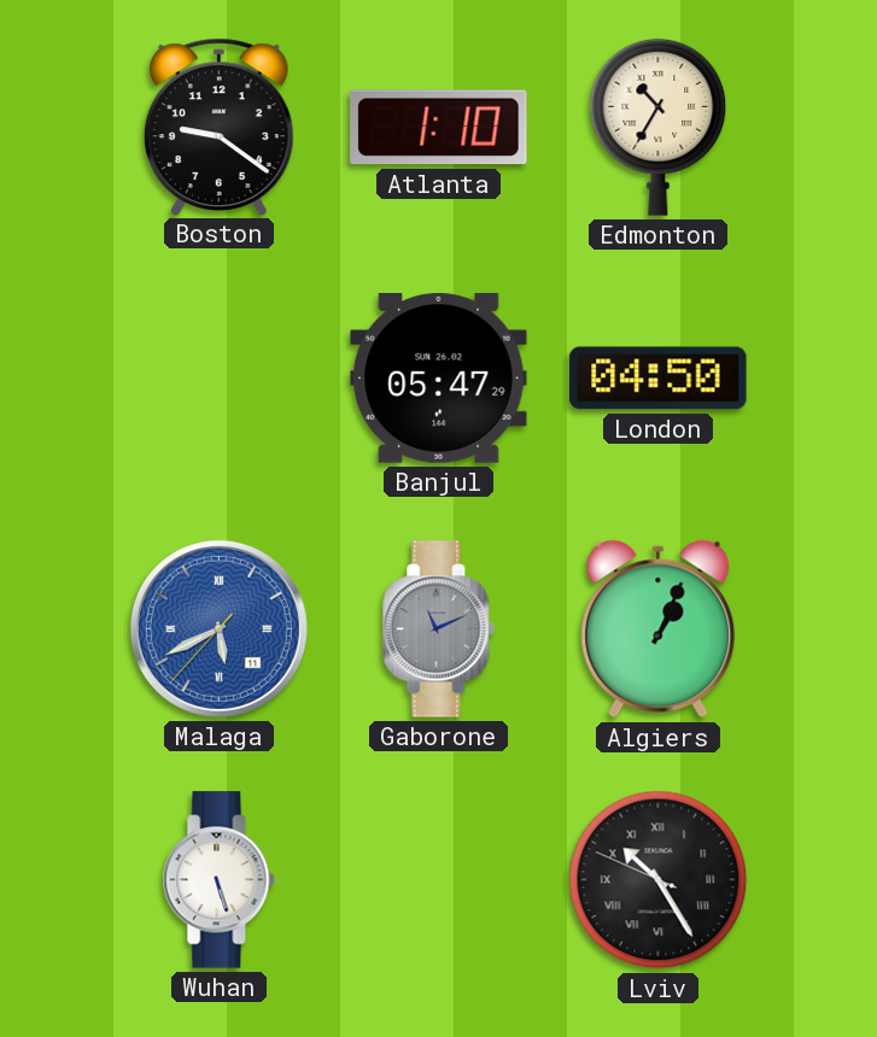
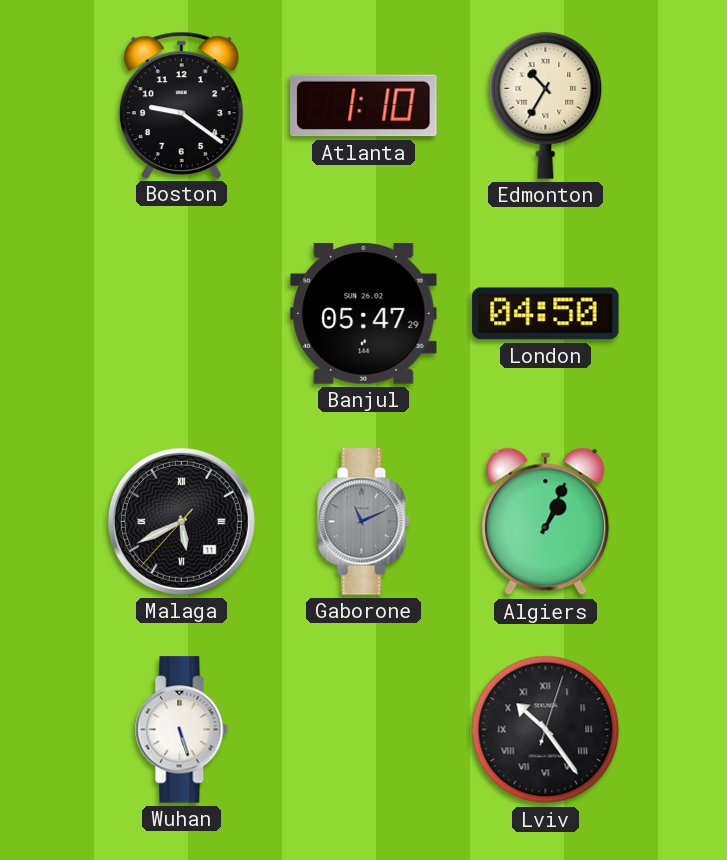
Malaga dial: blue -> black
Lviv: 10:24:49 -> 10:24:03
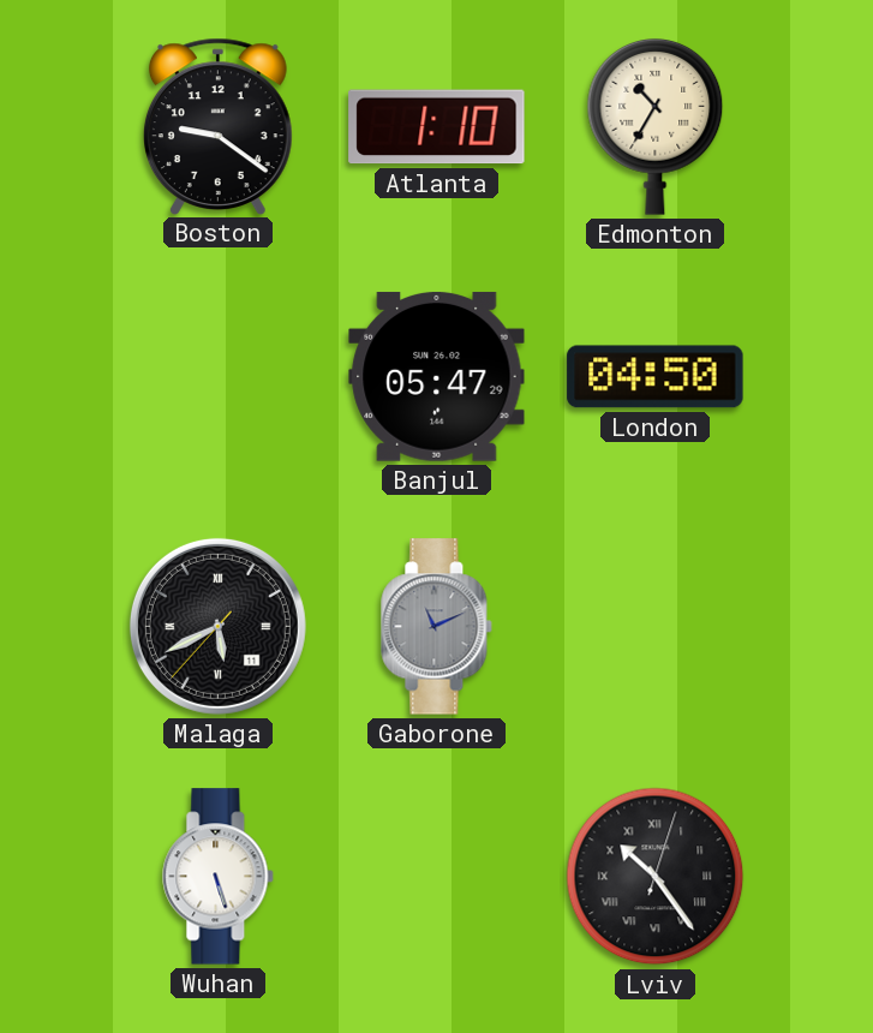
Algiers: 1:04 -> none
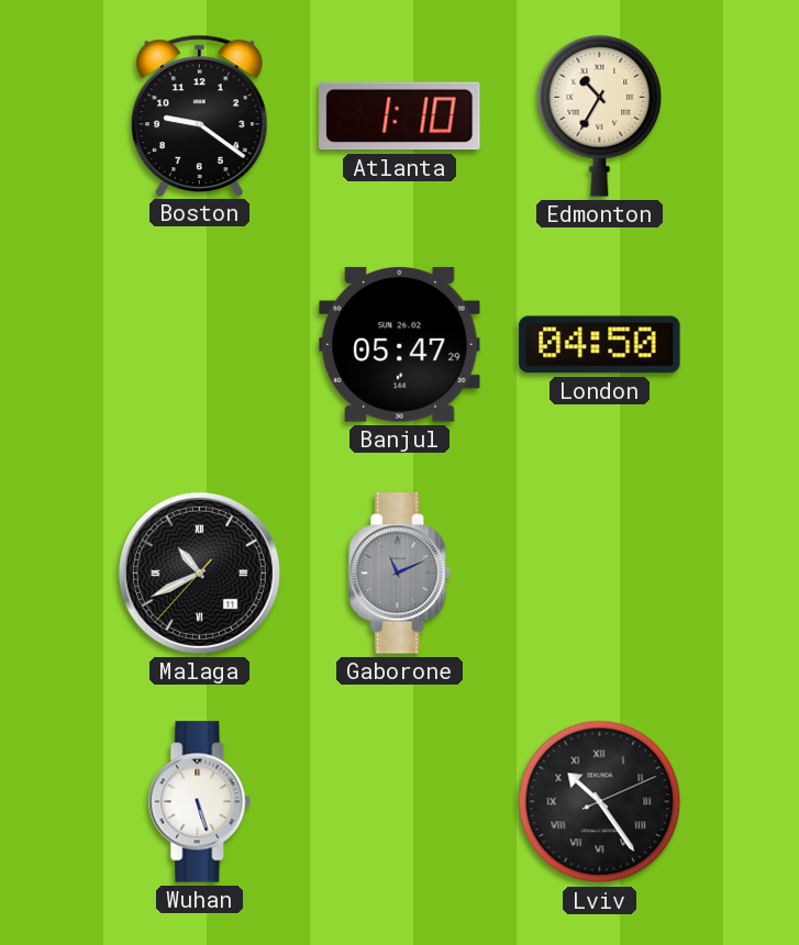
Malaga: 5:40 -> 10:40
Lviv: 10:24:03 -> 10:24:11
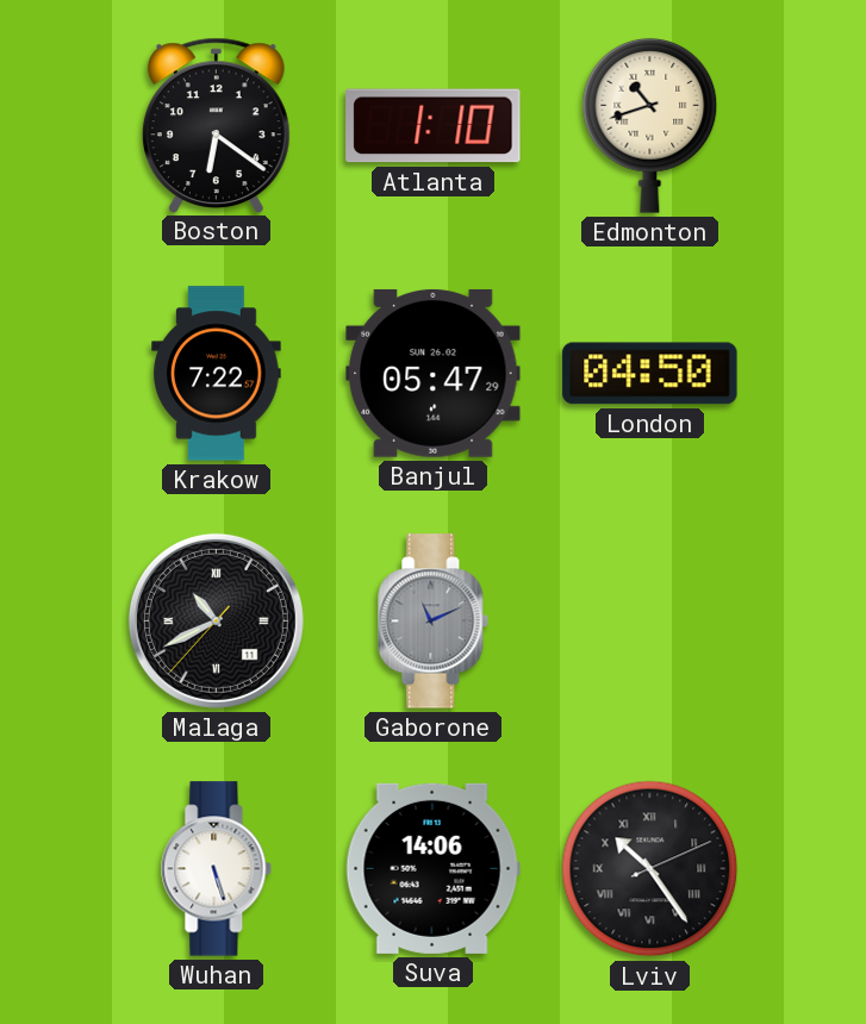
Boston: 9:21 -> 6:21
Edmonton: 10:35 -> 10:42
Krakow: none -> 7:22
Suva: none -> 14:06
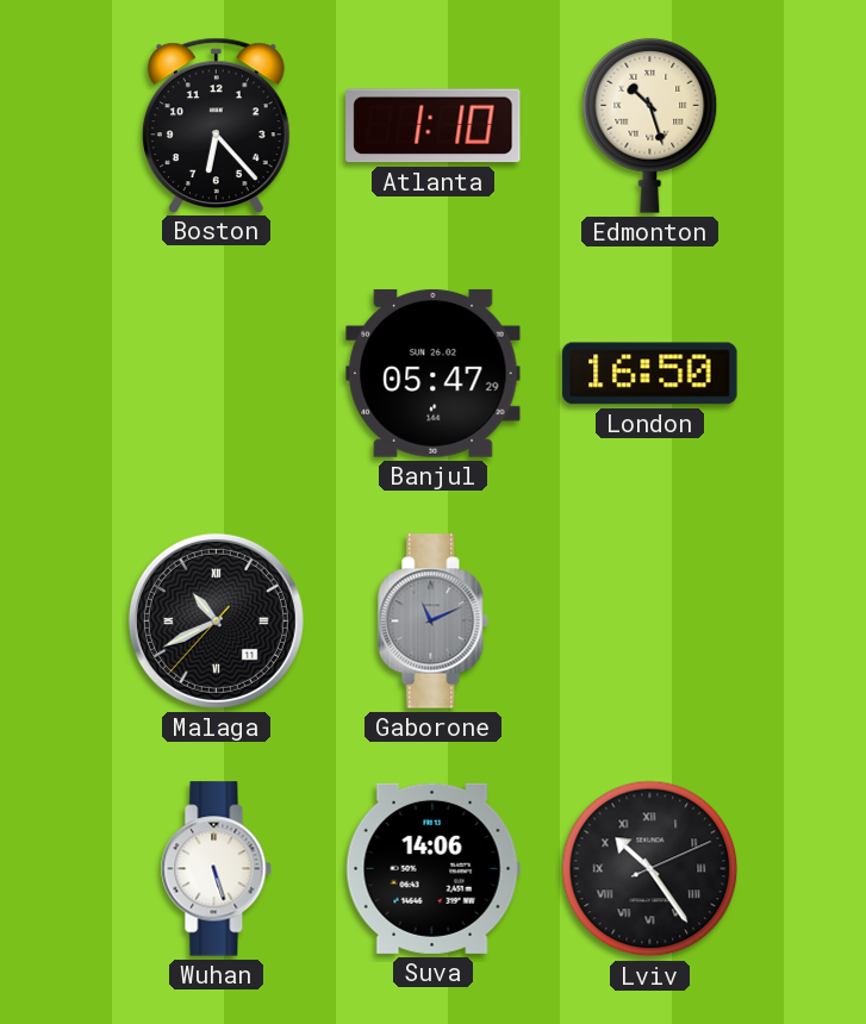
Boston: 6:21 -> 6:23
Edmonton: 10:42 -> 10:27
Krakow: 7:22 -> none
London: 04:50 -> 16:50
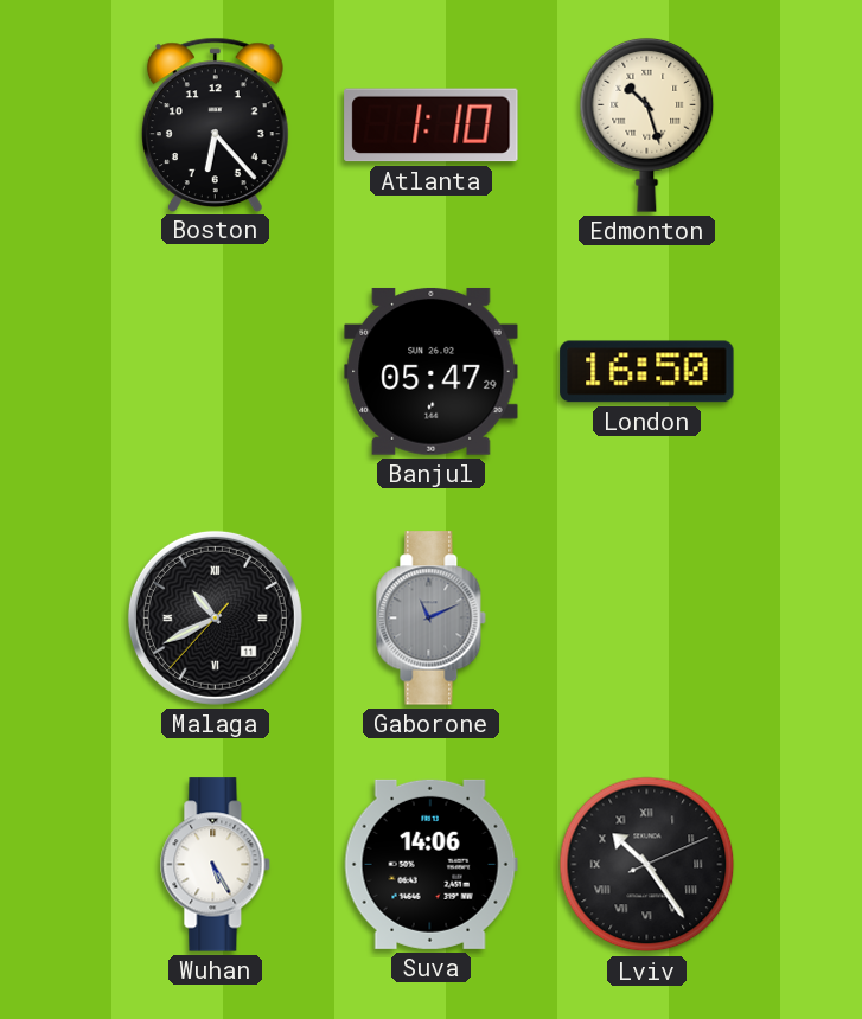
Wuhan: 5:27 -> 5:25
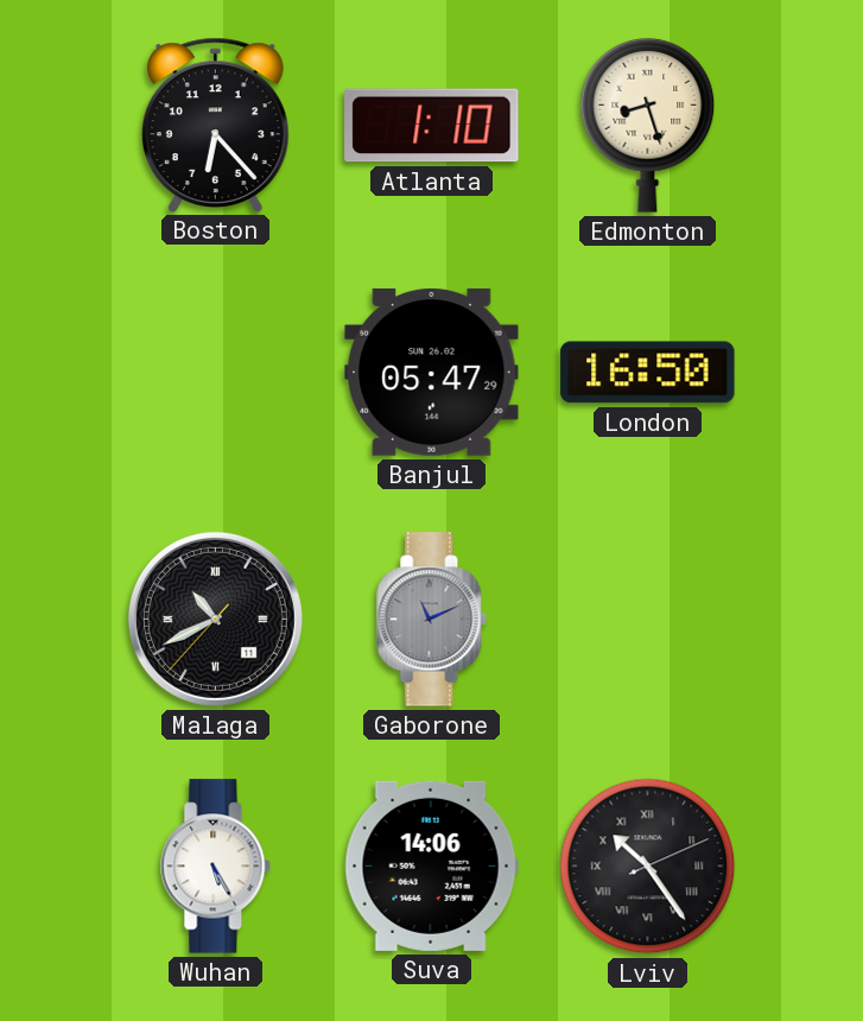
Edmonton: 10:27 -> 8:27
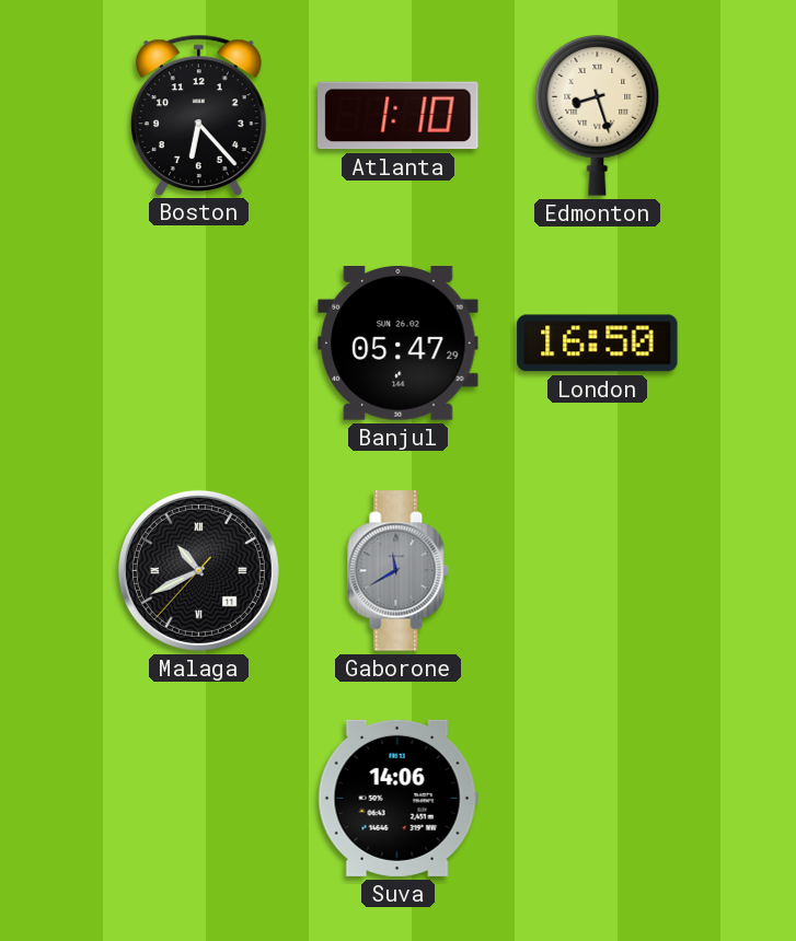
Gaborone: 11:11 -> 11:40
Wuhan: 5:25 -> none
Lviv: 10:24 -> none
